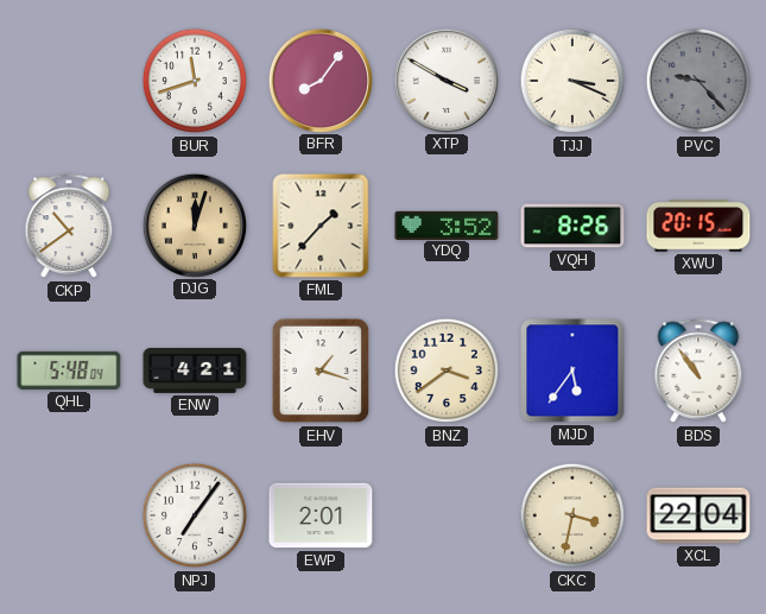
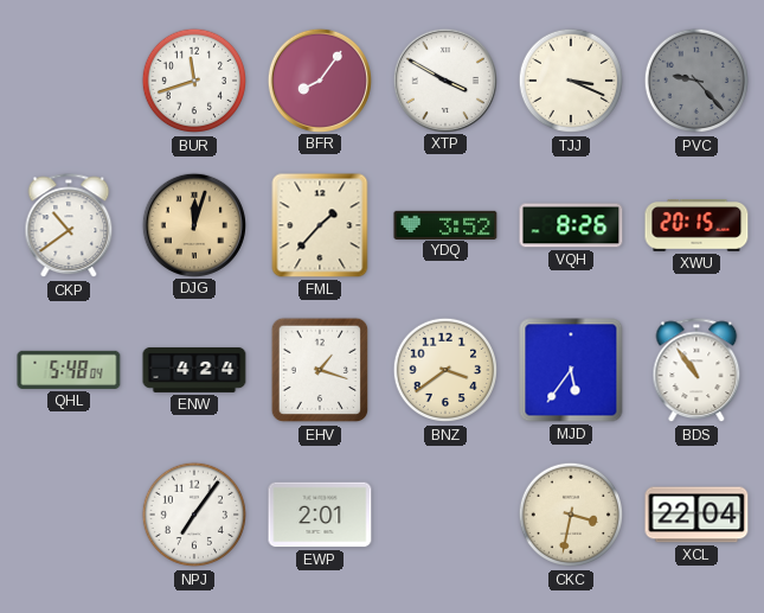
ENW: 4:21 -> 4:24
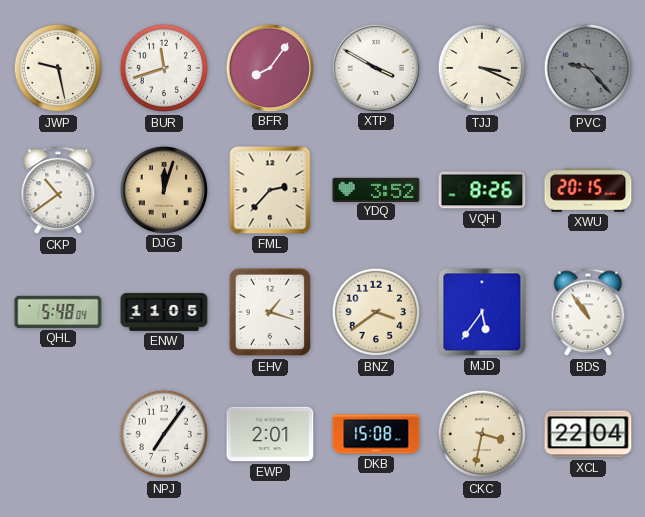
JWP: none -> 9:28
FML: 1:37 -> 2:37
ENW: 4:24 -> 11:05
DKB: none -> 15:08
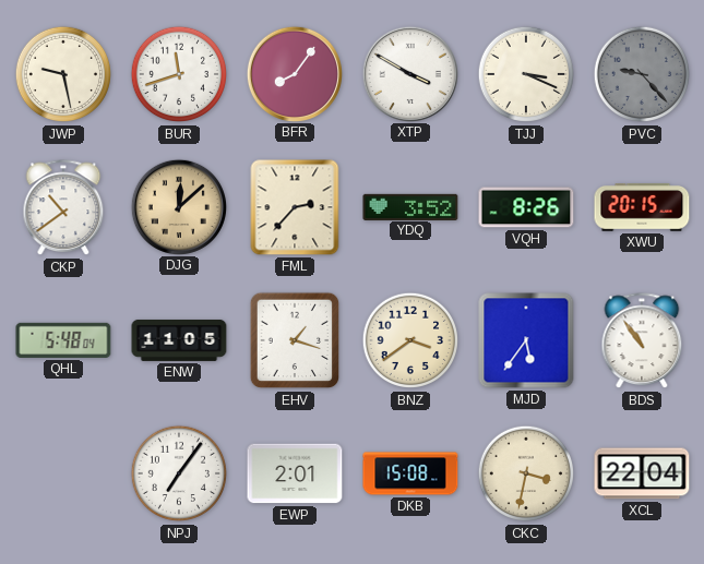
DJG: 12:03 -> 12:08
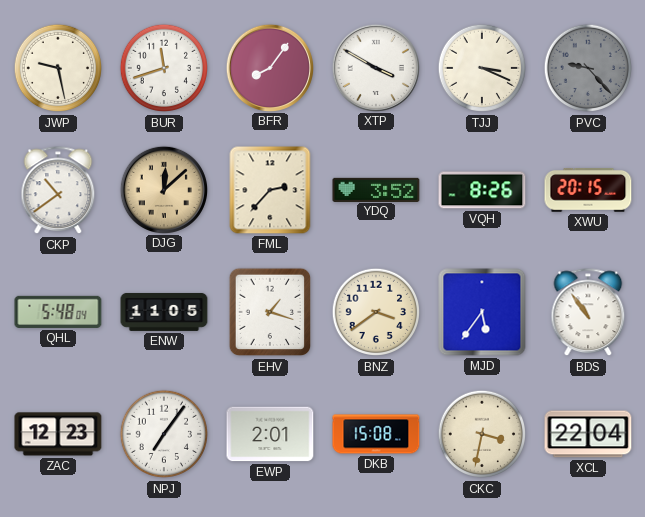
ZAC: none -> 12:23
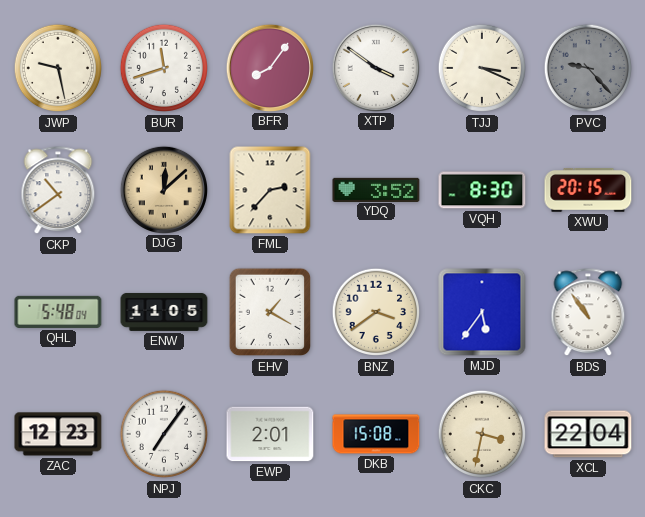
XTP: 3:50 -> 3:51
VQH: 8:26 -> 8:30
EHV: 1:18 -> 1:20
